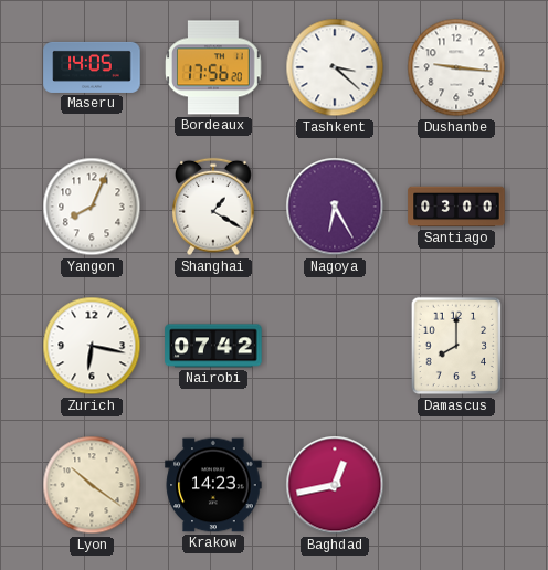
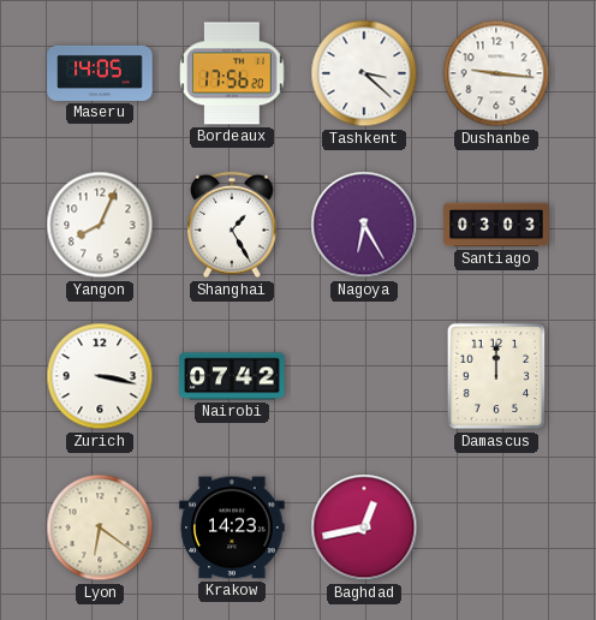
Shanghai: 1:20 -> 1:25
Santiago: 03:00 -> 03:03
Zurich: 6:17 -> 3:17
Damascus: 8:00 -> 12:00
Lyon: 10:21 -> 6:21
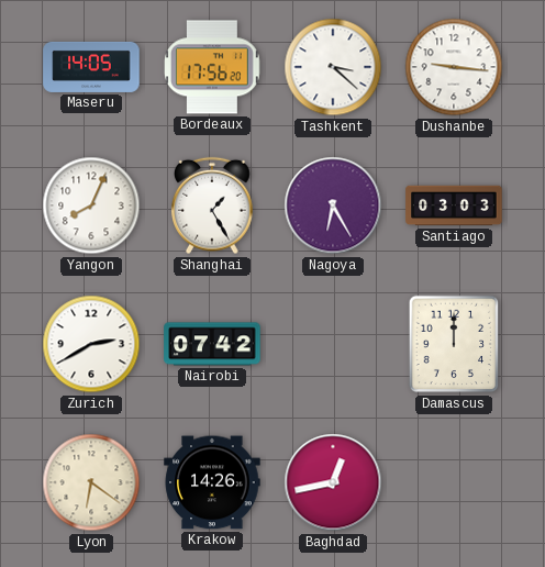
Zurich: 3:17 -> 2:40
Krakow: 14:23 -> 14:26
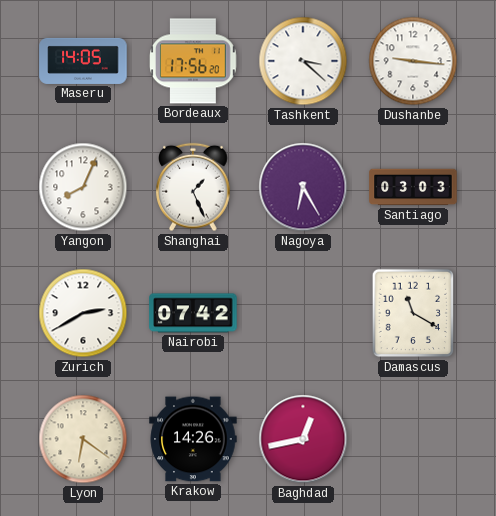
Shanghai: 1:25 -> 1:26
Damascus: 12:00 -> 11:20
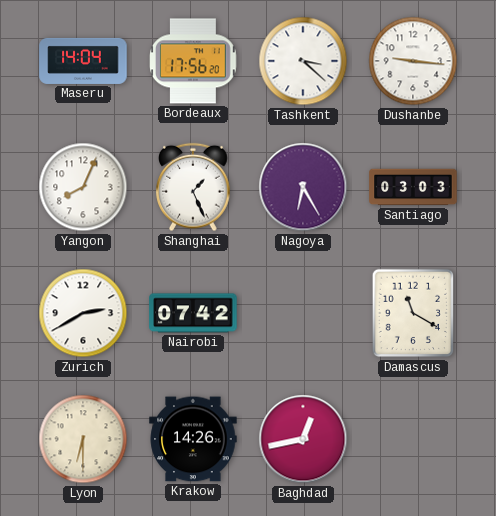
Maseru: 14:05 -> 14:04
Lyon: 6:21 -> 6:30
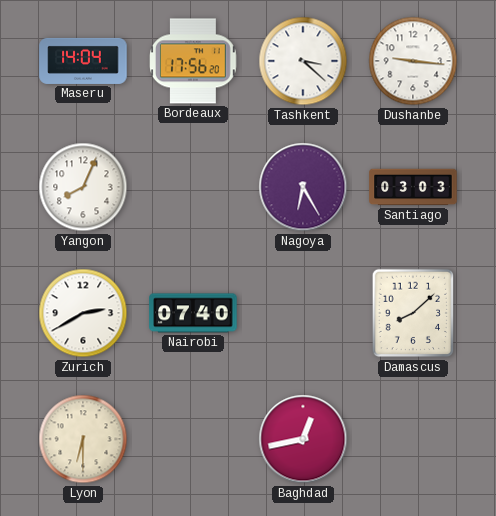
Shanghai: 1:26 -> none
Nairobi: 07:42 -> 07:40
Damascus: 11:20 -> 8:08
Krakow: 14:26 -> none
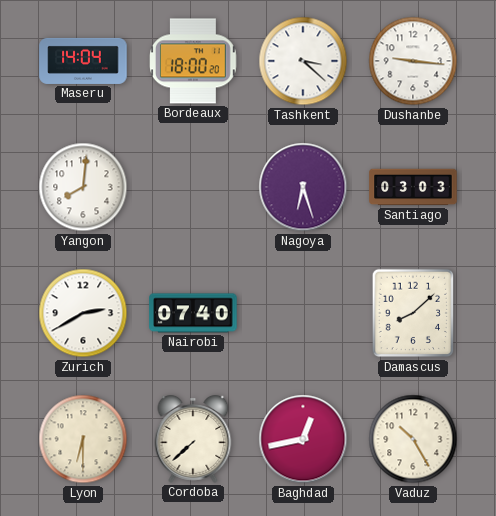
Bordeaux: 17:56 -> 18:00
Yangon: 8:04 -> 8:01
Nagoya: 6:25 -> 6:27
Cordoba: none -> 7:38
Vaduz: none -> 10:25
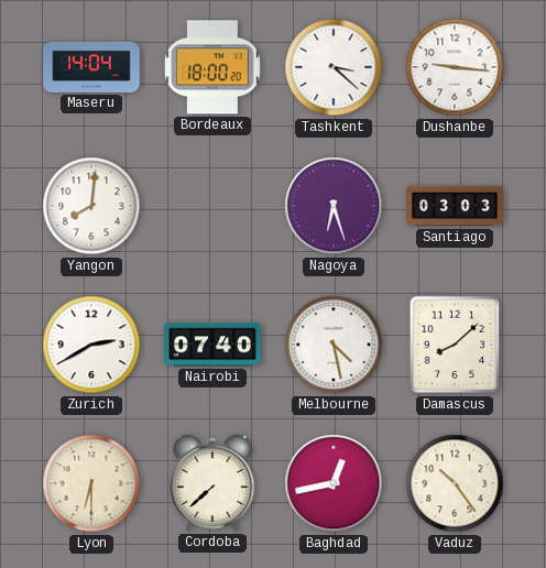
Melbourne: none -> 4:28
Vaduz: 10:25 -> 10:24
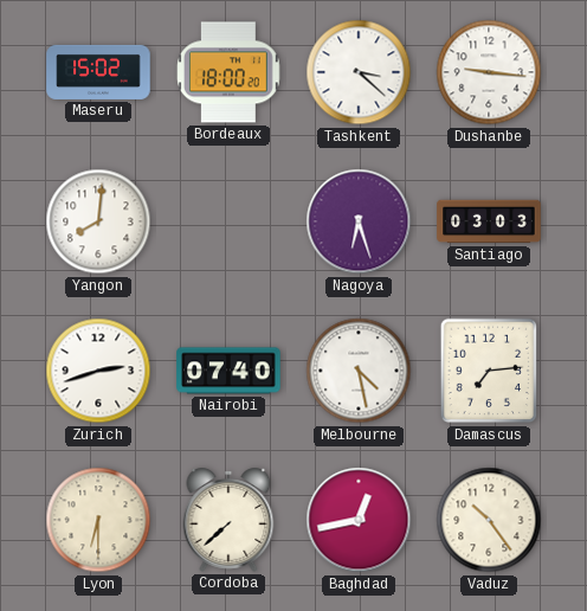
Maseru: 14:04 -> 15:02
Zurich: 2:40 -> 2:42
Damascus: 8:08 -> 7:14
